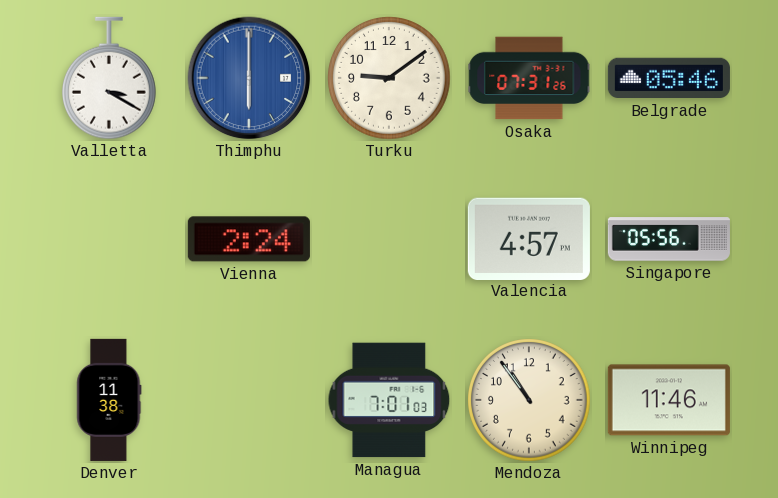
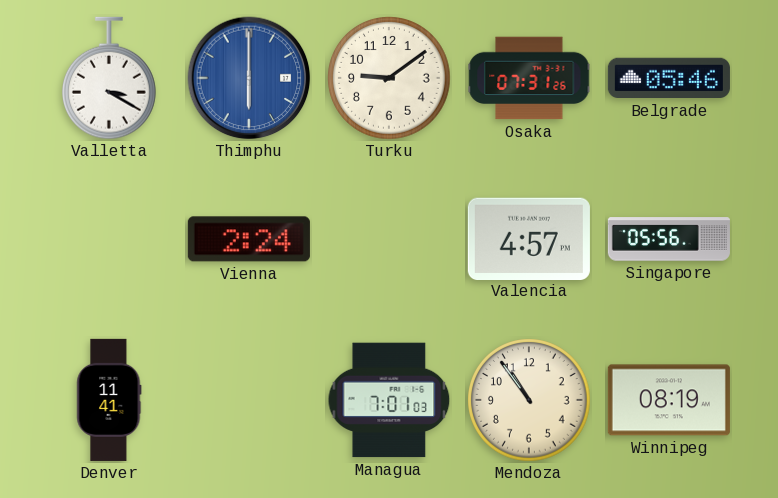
Denver: 11:38 -> 11:41
Winnipeg: 11:46 -> 08:19
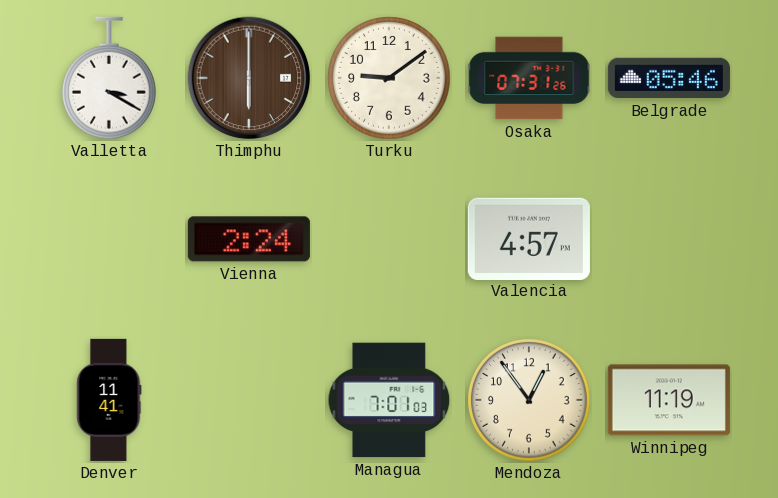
Thimphu dial: blue -> brown
Singapore: 05:56 -> none
Mendoza: 10:54 -> 12:54
Winnipeg: 08:19 -> 11:19
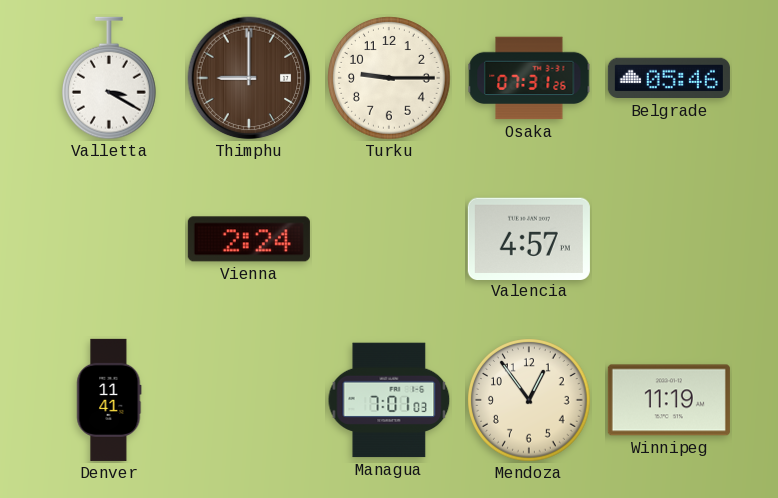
Thimphu: 6:00 -> 9:00
Turku: 9:09 -> 9:15
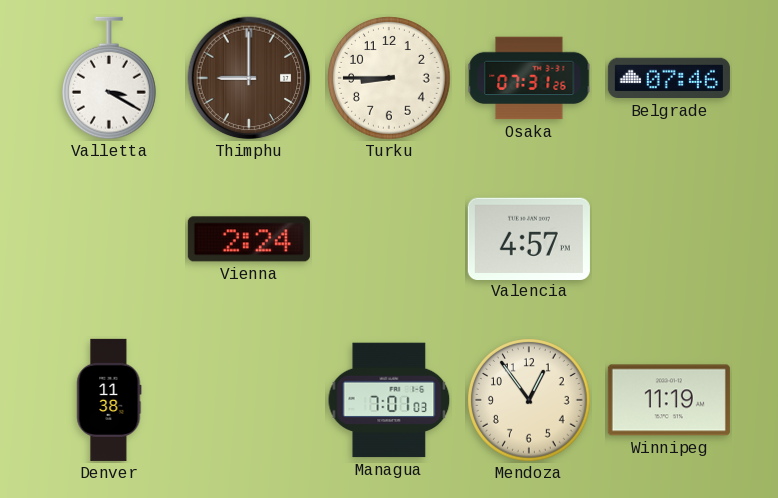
Turku: 9:15 -> 8:45
Belgrade: 05:46 -> 07:46
Denver: 11:41 -> 11:38
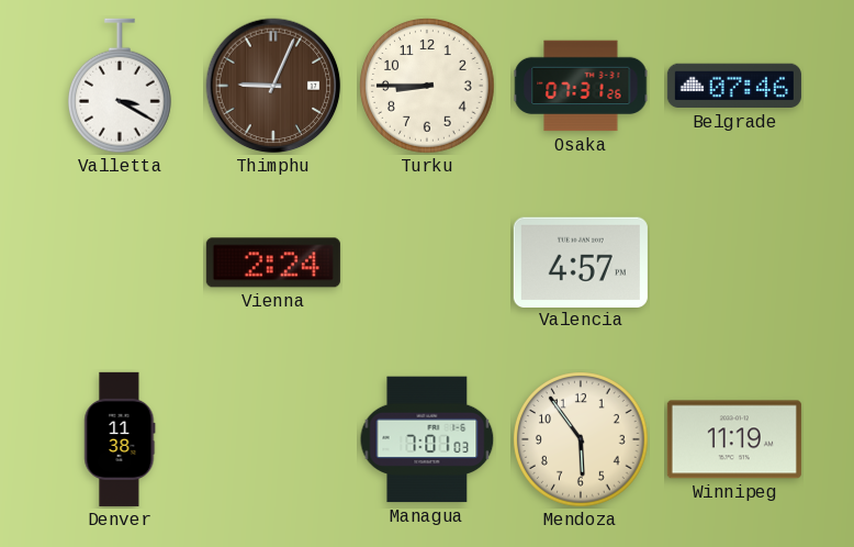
Thimphu: 9:00 -> 9:04
Mendoza: 12:54 -> 5:54
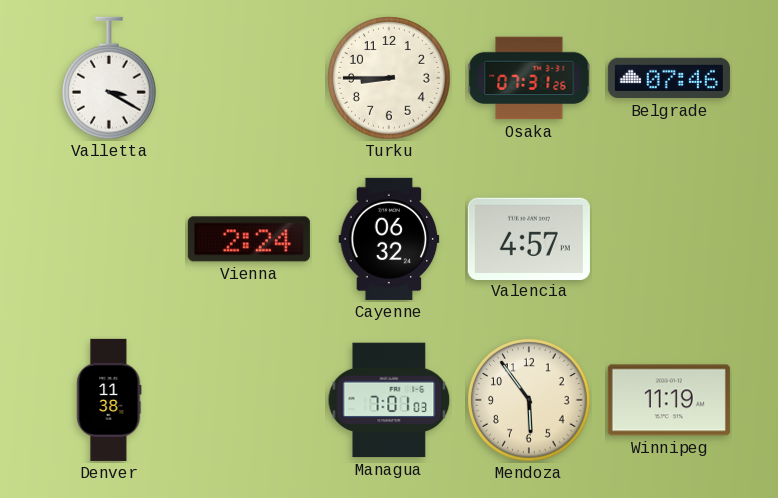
Thimphu: 9:04 -> none
Cayenne: none -> 06:32
